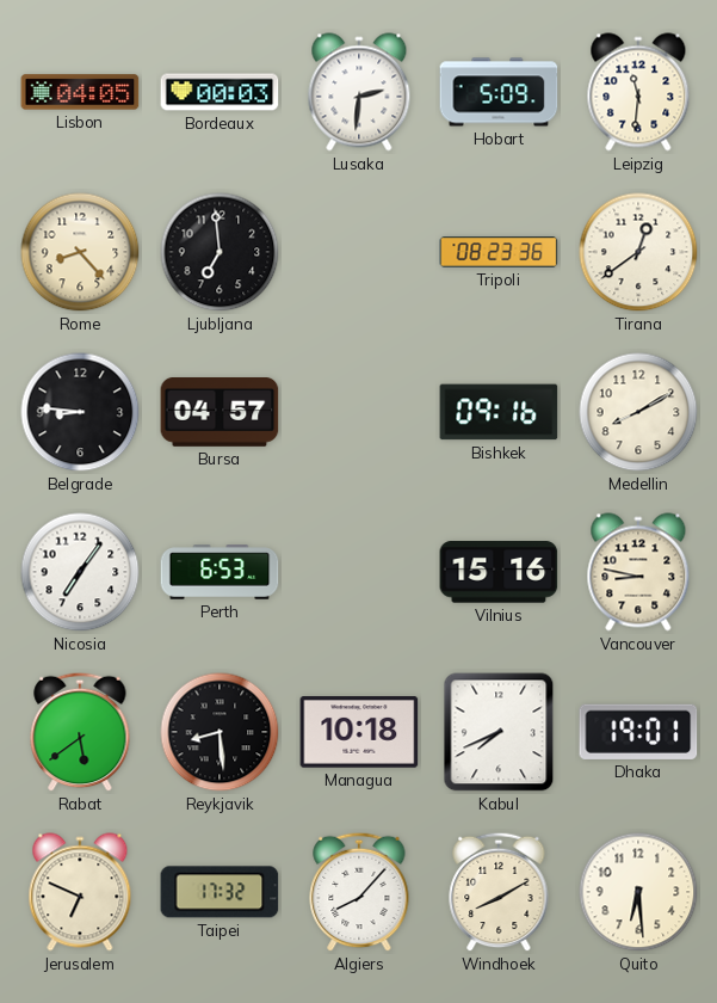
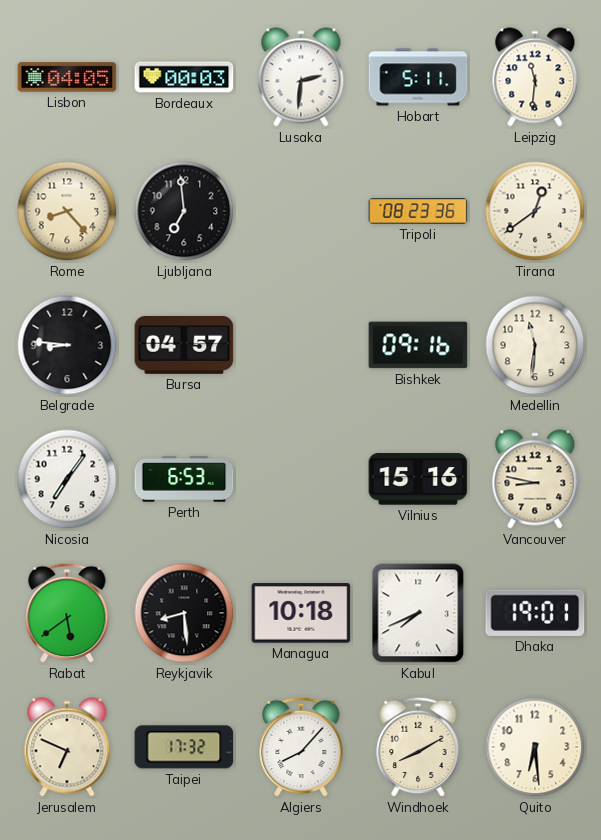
Hobart: 5:09 -> 5:11
Medellin: 8:10 -> 11:31
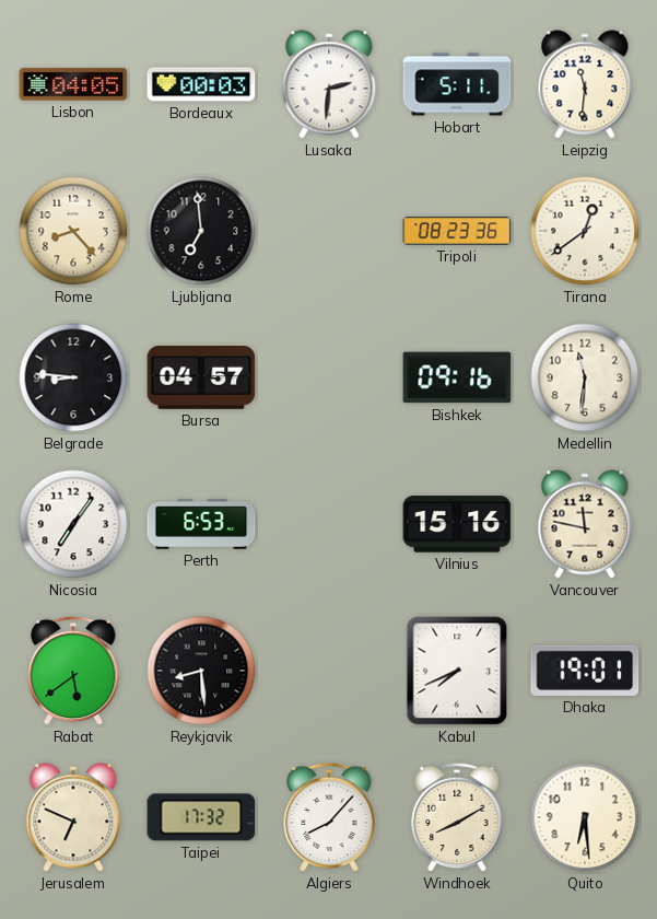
Vancouver: 8:47 -> 11:47
Managua: 10:18 -> none
